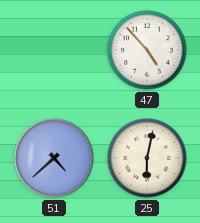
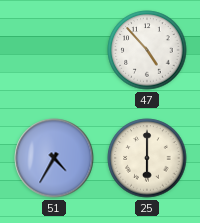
51: 4:38 -> 4:35
25: 6:02 -> 6:00
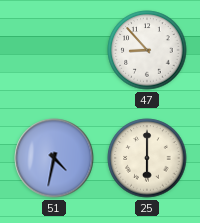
47: 4:53 -> 8:53
51: 4:35 -> 4:32
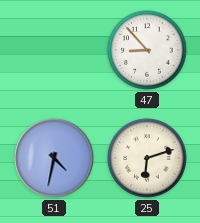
25: 6:00 -> 6:12
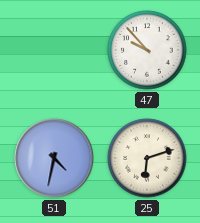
47: 8:53 -> 9:53
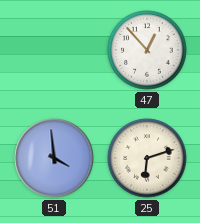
47: 9:53 -> 12:53
51: 4:32 -> 3:59
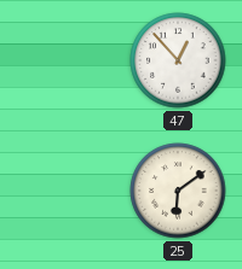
51: 3:59 -> none
25: 6:12 -> 6:09
